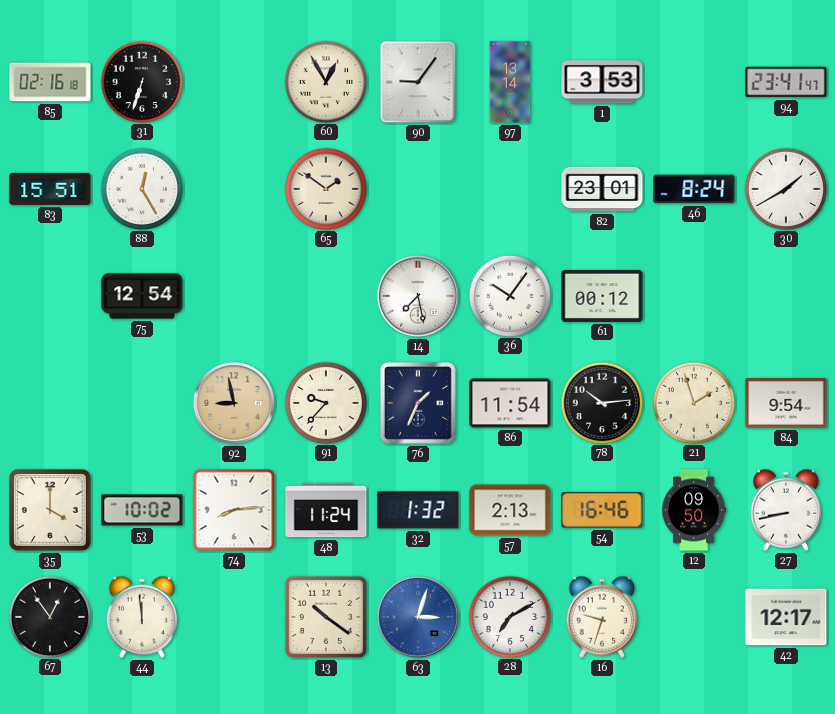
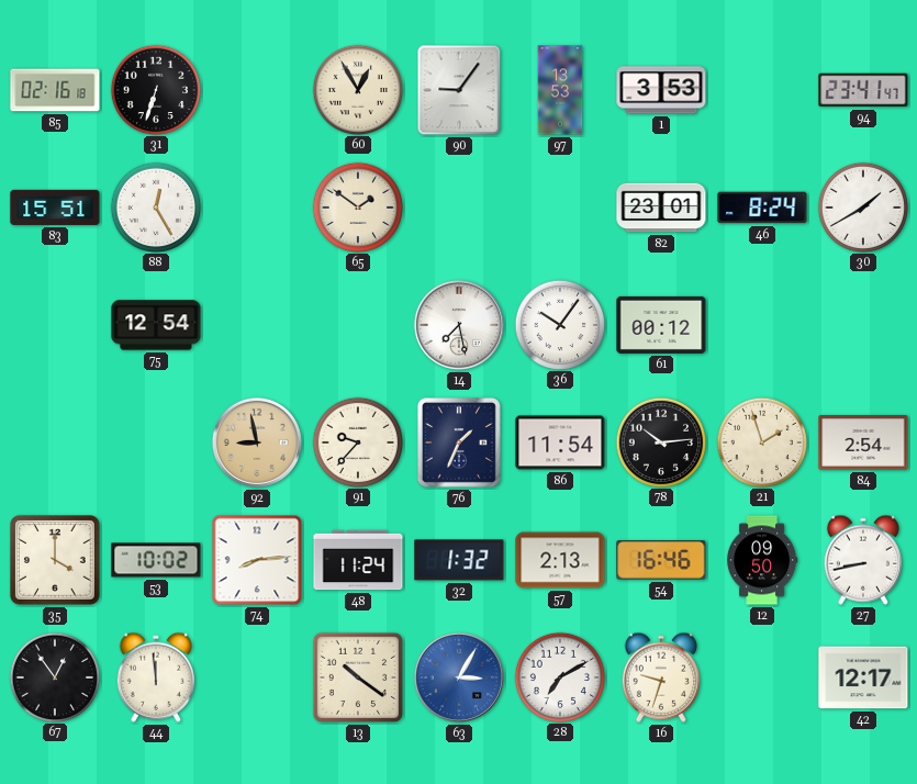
97: 13:14 -> 13:53
84: 9:54 -> 2:54
63: 3:03 -> 3:05
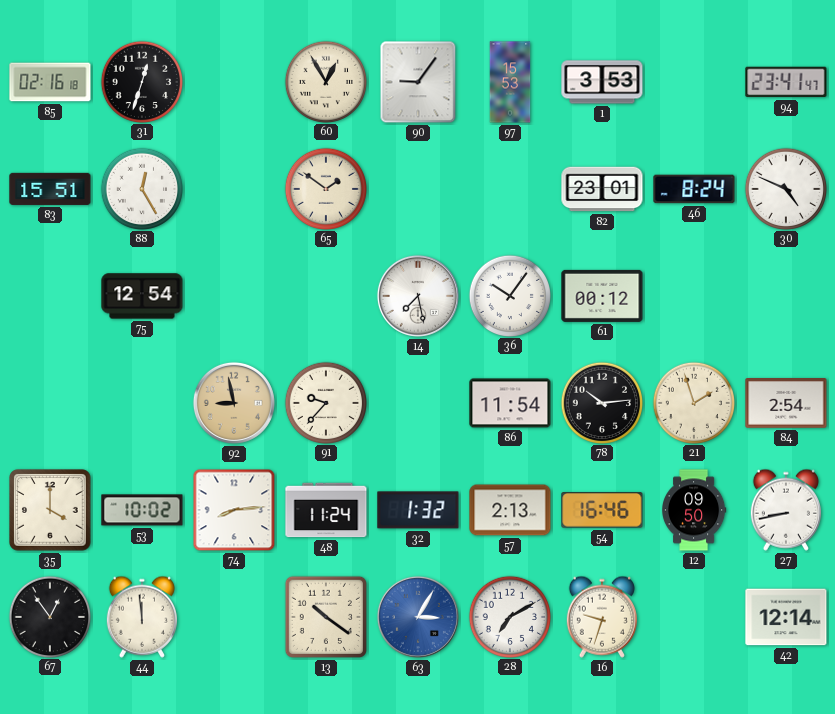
31: 6:33 -> 12:33
97: 13:53 -> 15:53
30: 1:40 -> 4:49
76: 1:34 -> none
42: 12:17 -> 12:14
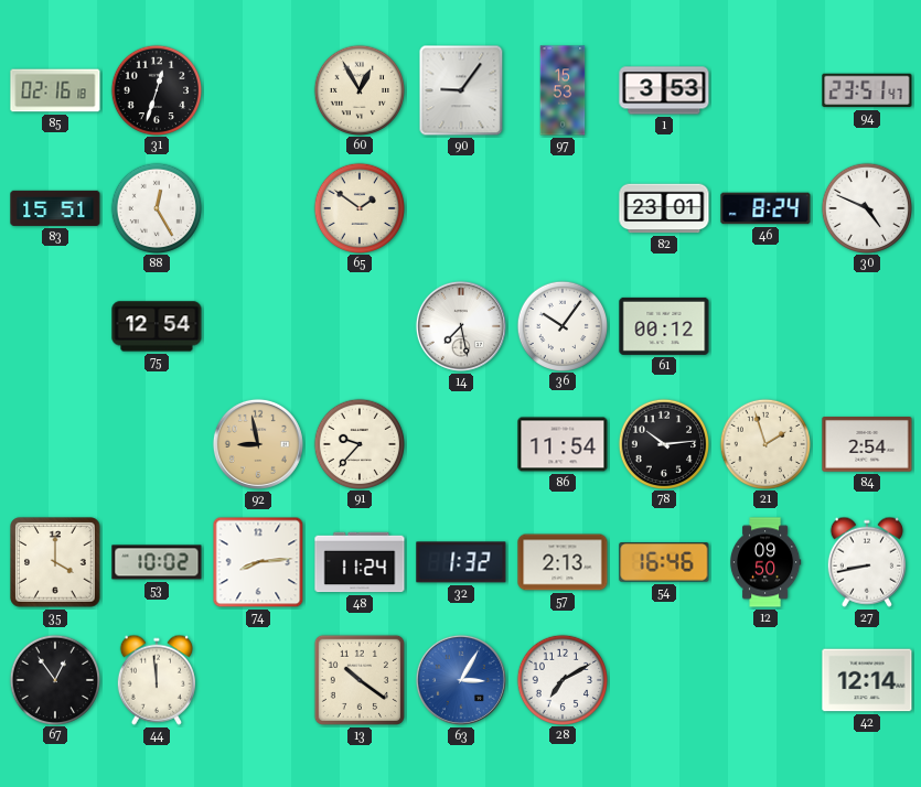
94: 23:41 -> 23:51
16: 9:33 -> none
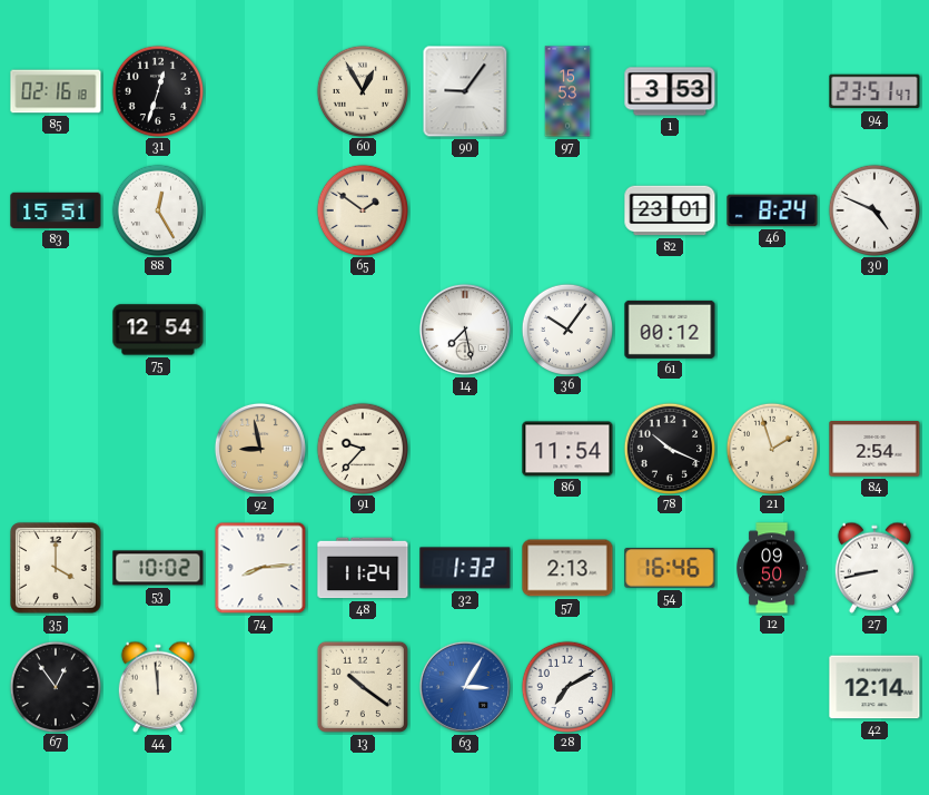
78: 10:14 -> 10:19
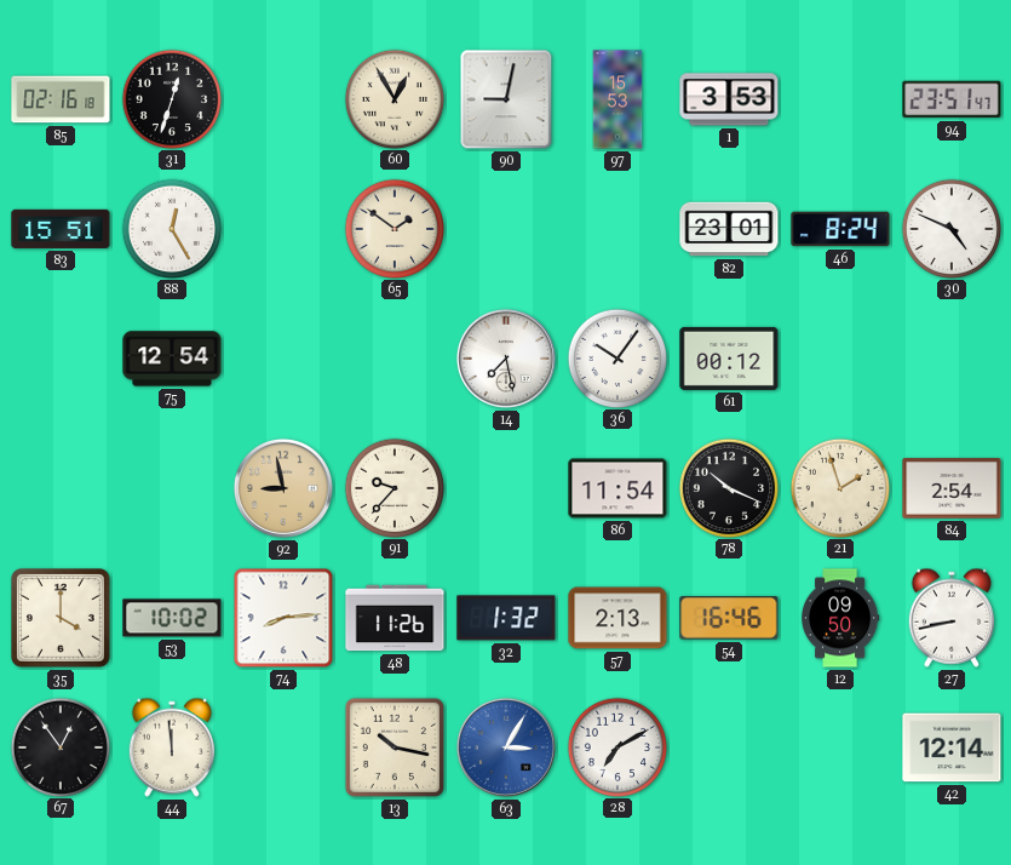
90: 9:06 -> 9:02
48: 11:24 -> 11:26
13: 10:21 -> 10:17
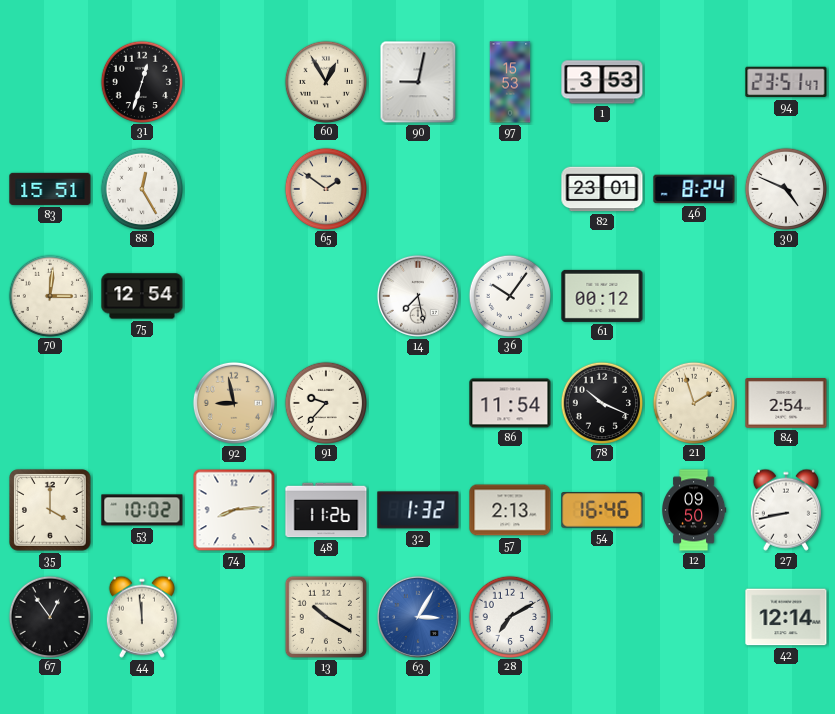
85: 02:16 -> none
70: none -> 3:01
13: 10:17 -> 10:20
